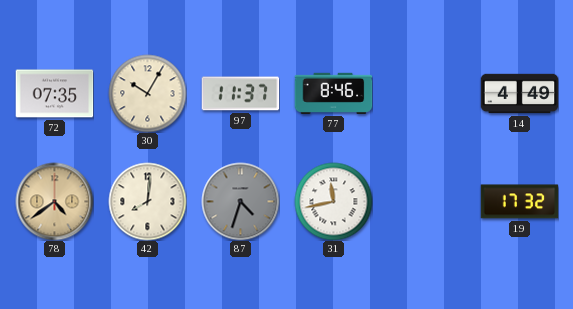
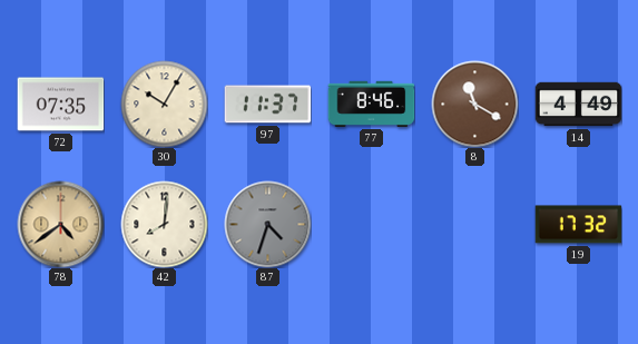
8: none -> 11:20
31: 11:43 -> none
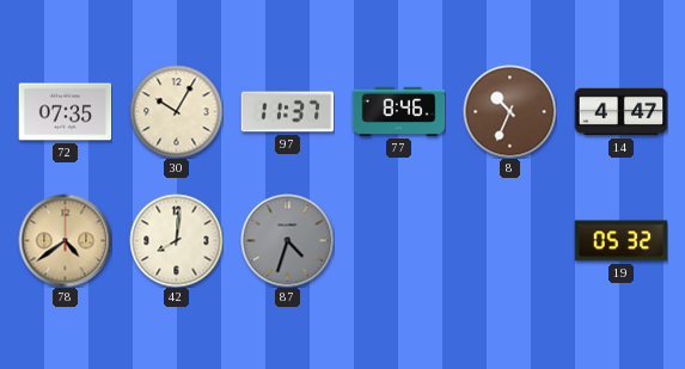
8: 11:20 -> 10:34
14: 4:49 -> 4:47
19: 17:32 -> 05:32
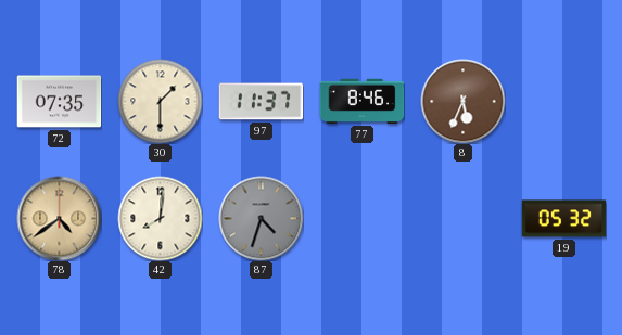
30: 10:05 -> 1:30
8: 10:34 -> 5:34
14: 4:47 -> none
